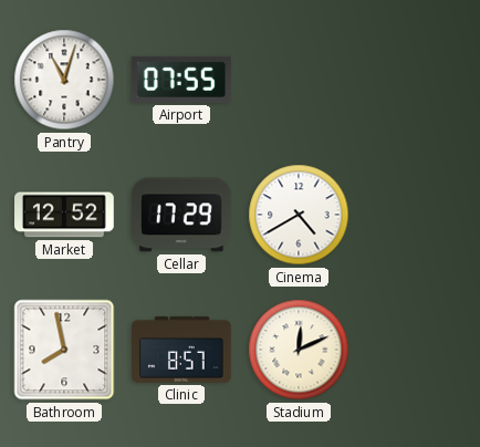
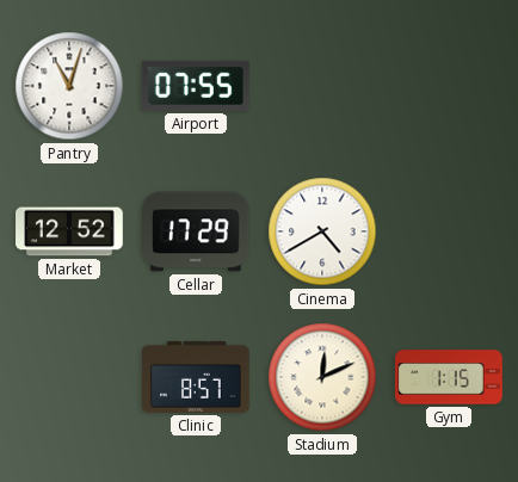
Bathroom: 7:58 -> none
Gym: none -> 1:15
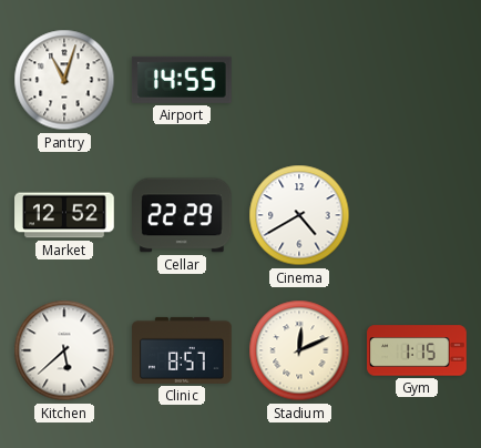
Airport: 07:55 -> 14:55
Cellar: 17:29 -> 22:29
Kitchen: none -> 5:38
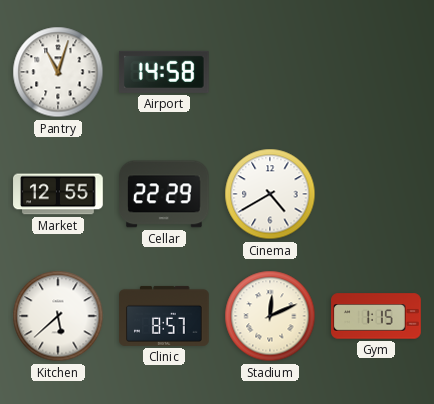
Airport: 14:55 -> 14:58
Market: 12:52 -> 12:55
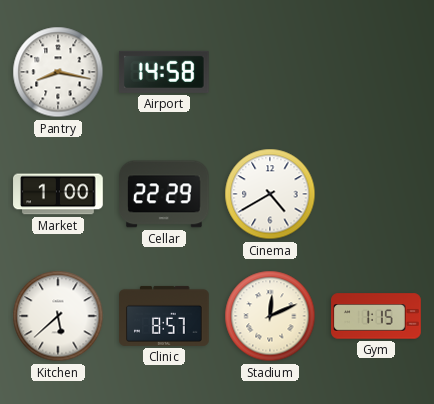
Pantry: 11:03 -> 8:17
Market: 12:55 -> 1:00
